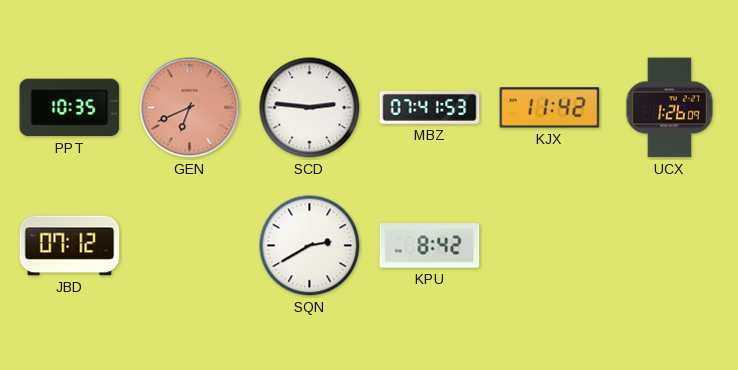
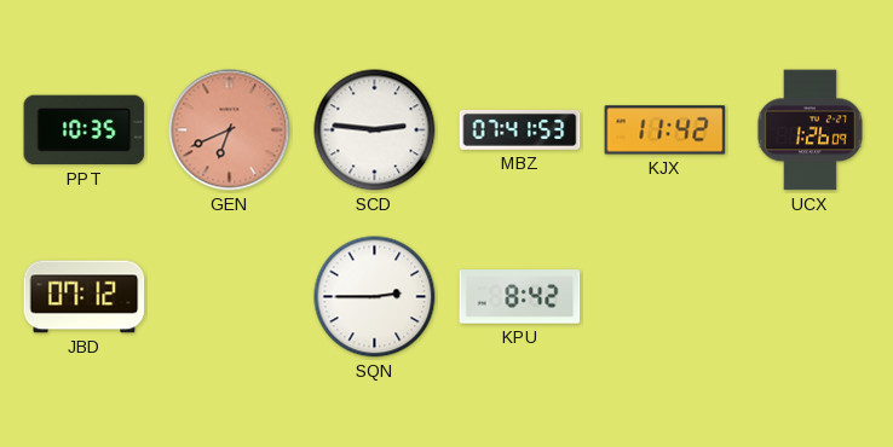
SQN: 2:40 -> 2:45
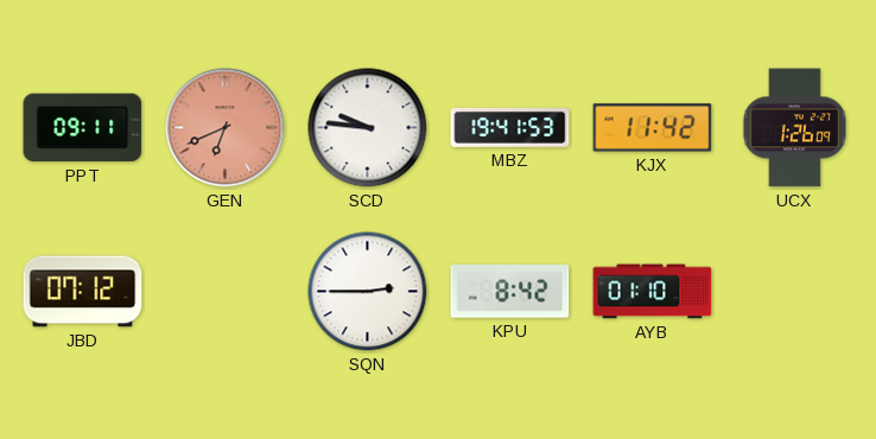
PPT: 10:35 -> 09:11
SCD: 2:46 -> 9:46
MBZ: 07:41 -> 19:41
AYB: none -> 01:10
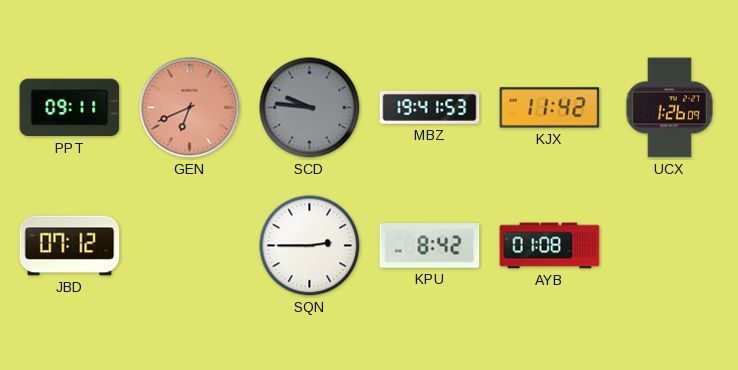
SCD dial: white -> grey
AYB: 01:10 -> 01:08
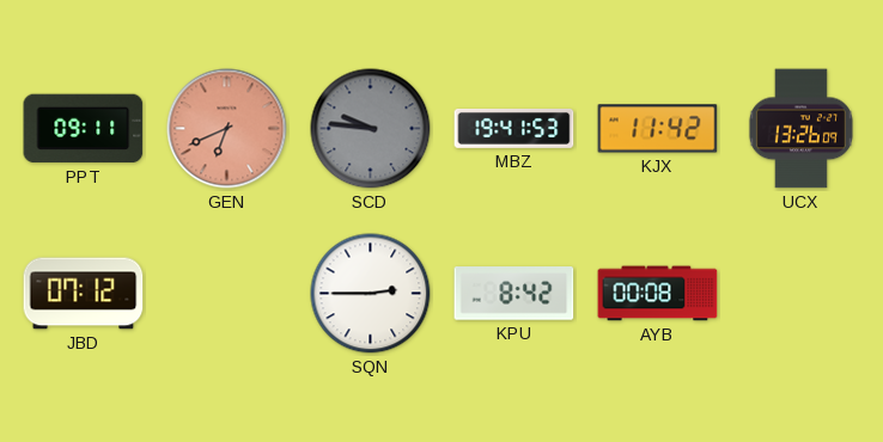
UCX: 1:26 -> 13:26
AYB: 01:08 -> 00:08
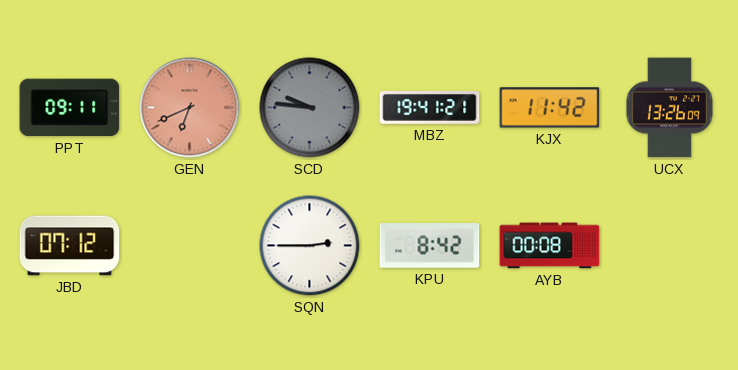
MBZ: 19:41:53 -> 19:41:21
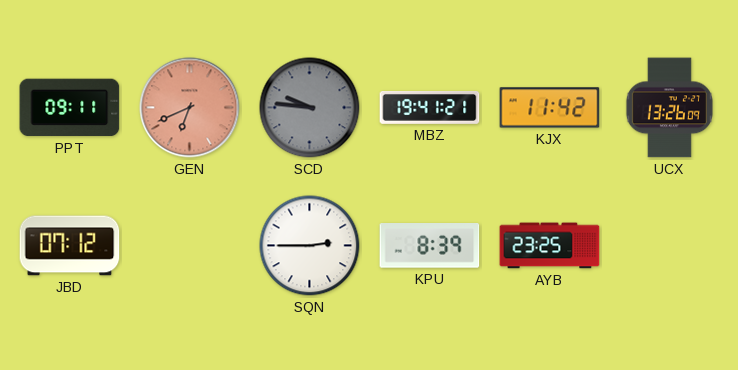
KPU: 8:42 -> 8:39
AYB: 00:08 -> 23:25
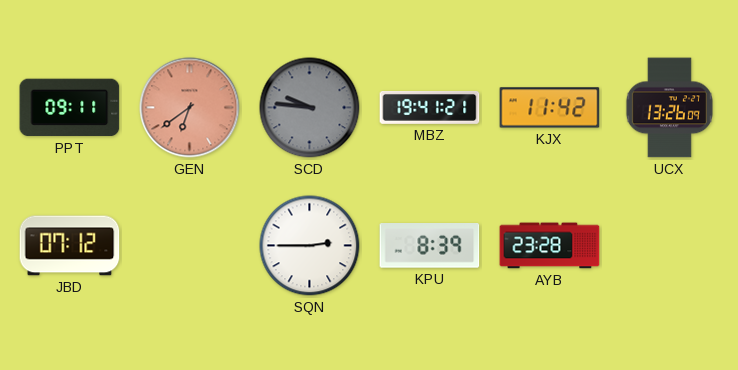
GEN: 6:41 -> 6:39
AYB: 23:25 -> 23:28
